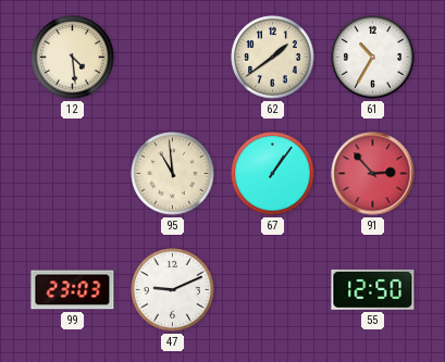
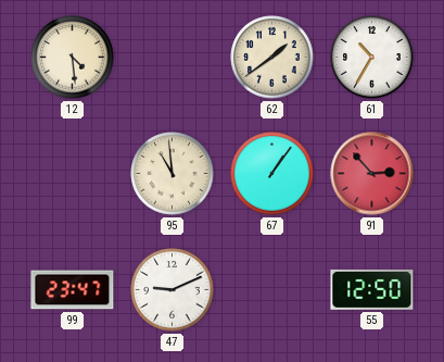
99: 23:03 -> 23:47
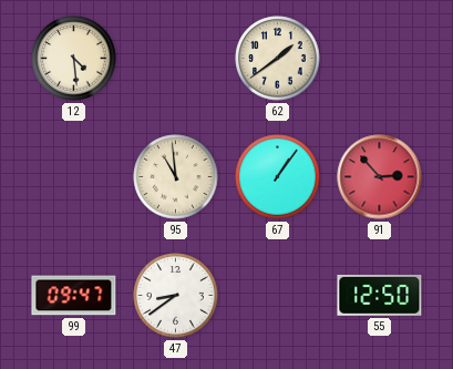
61: 10:35 -> none
99: 23:47 -> 09:47
47: 9:11 -> 8:39
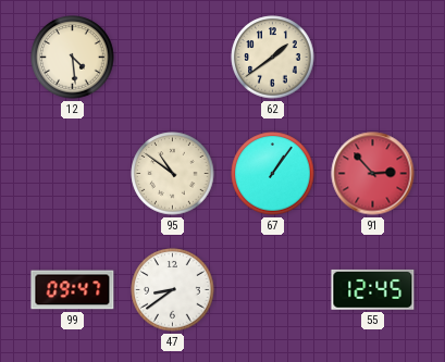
95: 10:59 -> 10:51
55: 12:50 -> 12:45
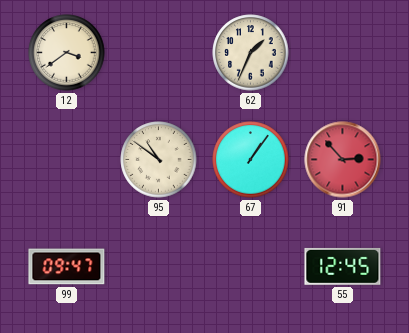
12: 4:29 -> 3:39
62: 1:39 -> 1:34
47: 8:39 -> none
